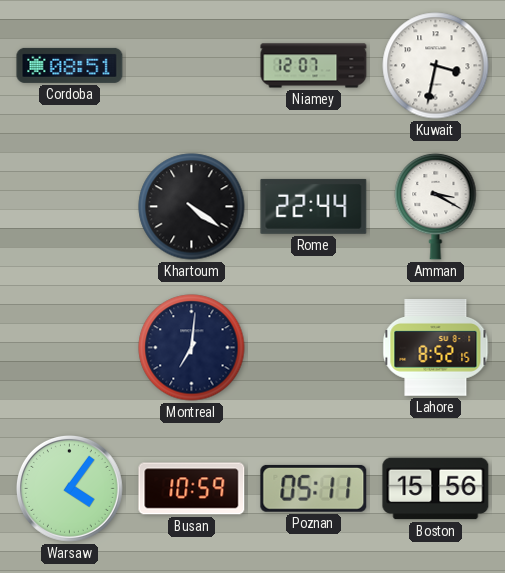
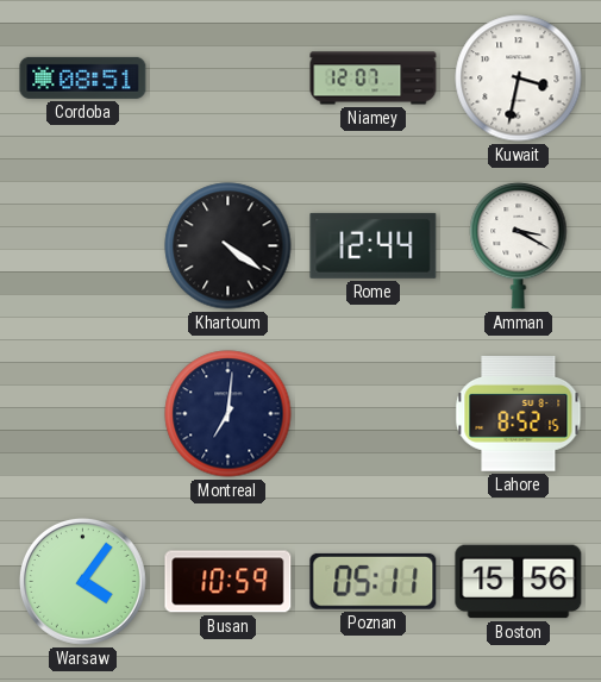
Rome: 22:44 -> 12:44
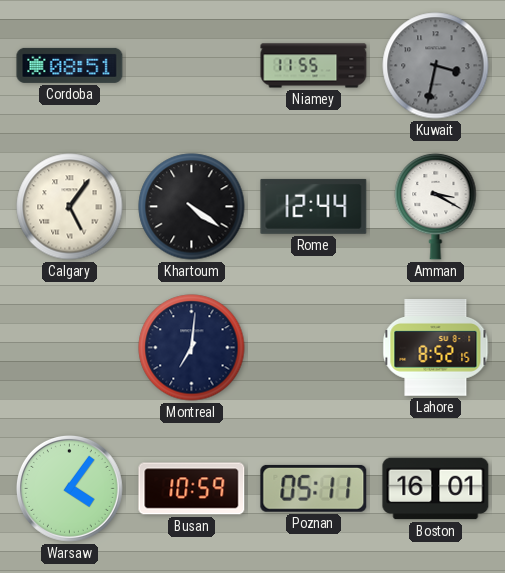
Niamey: 12:07 -> 11:55
Kuwait dial: white -> grey
Calgary: none -> 5:06
Boston: 15:56 -> 16:01
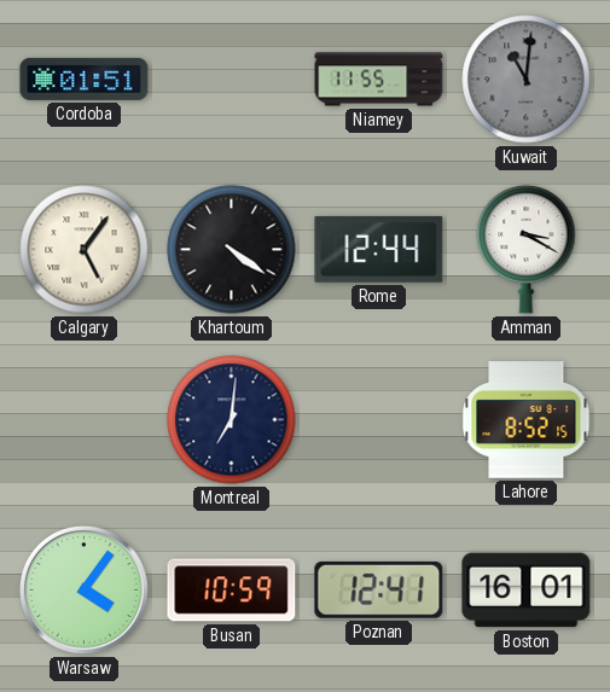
Cordoba: 08:51 -> 01:51
Kuwait: 3:32 -> 11:01
Poznan: 05:11 -> 12:41
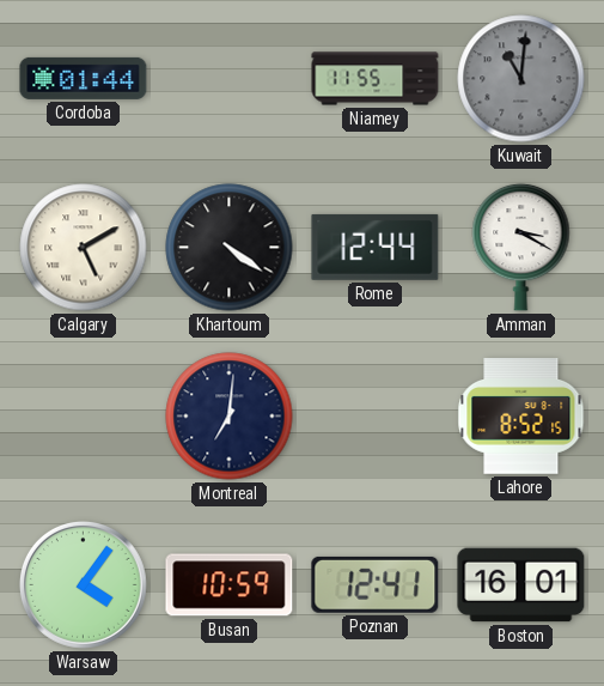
Cordoba: 01:51 -> 01:44
Calgary: 5:06 -> 5:10
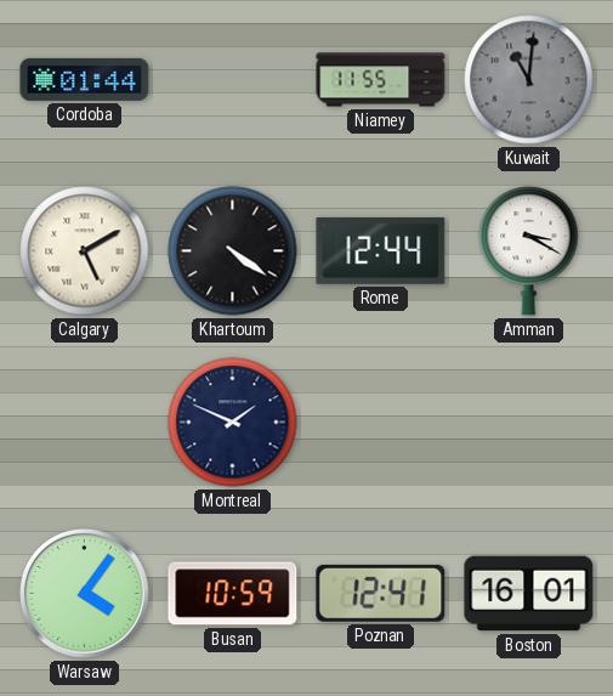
Montreal: 7:01 -> 1:49
Lahore: 8:52 -> none
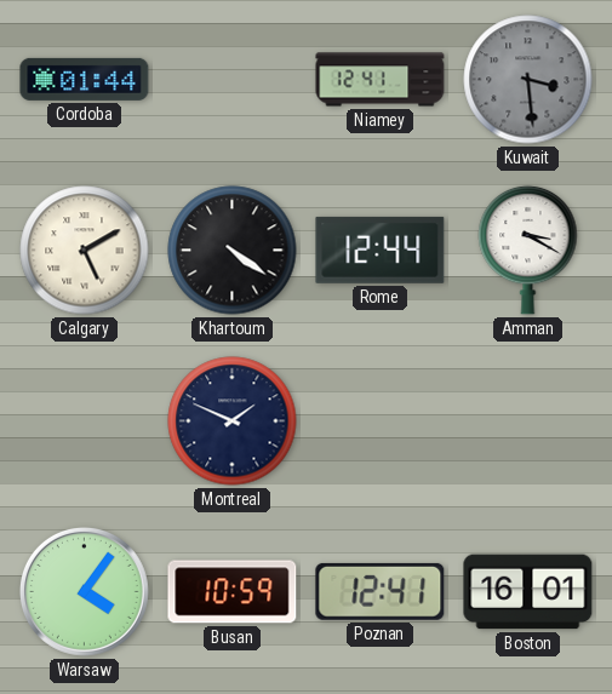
Niamey: 11:55 -> 12:41
Kuwait: 11:01 -> 3:29
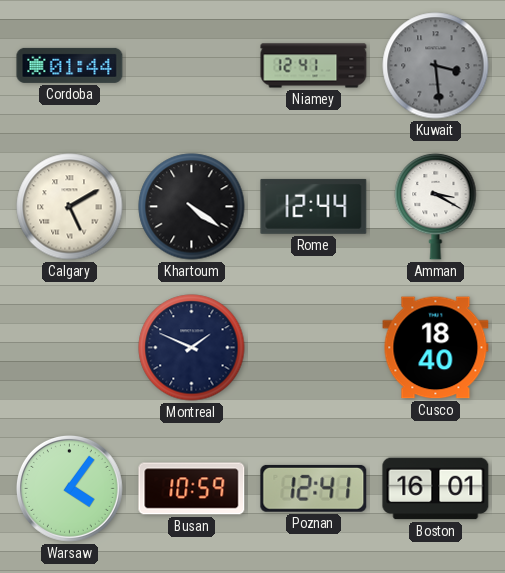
Cusco: none -> 18:40
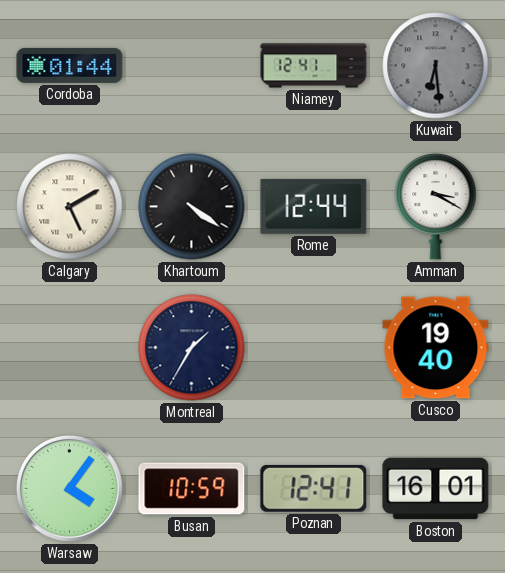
Kuwait: 3:29 -> 6:29
Montreal: 1:49 -> 1:35
Cusco: 18:40 -> 19:40
